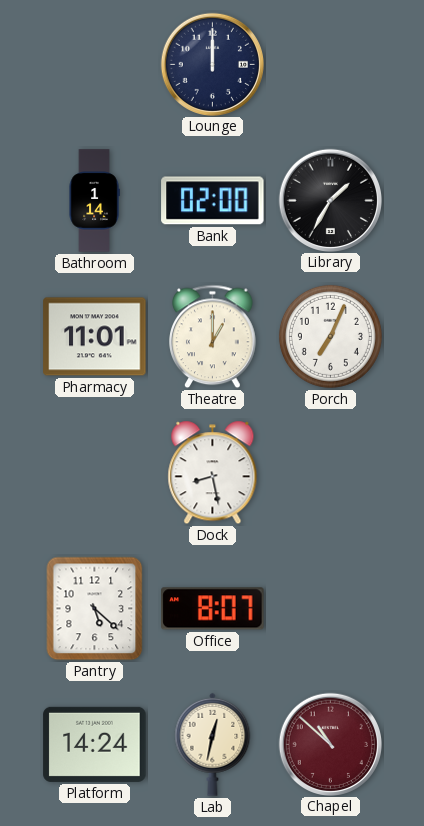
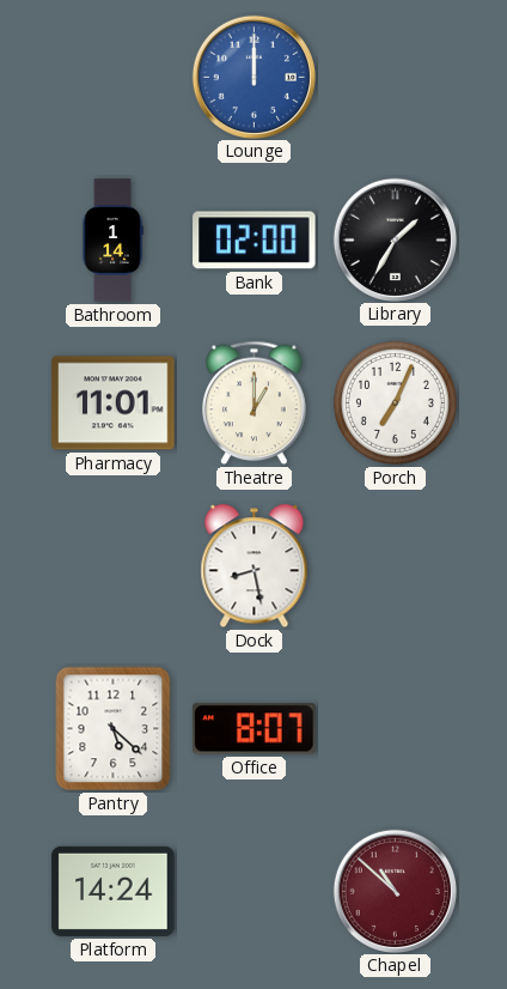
Lounge dial: navy -> blue
Lab: 12:32 -> none
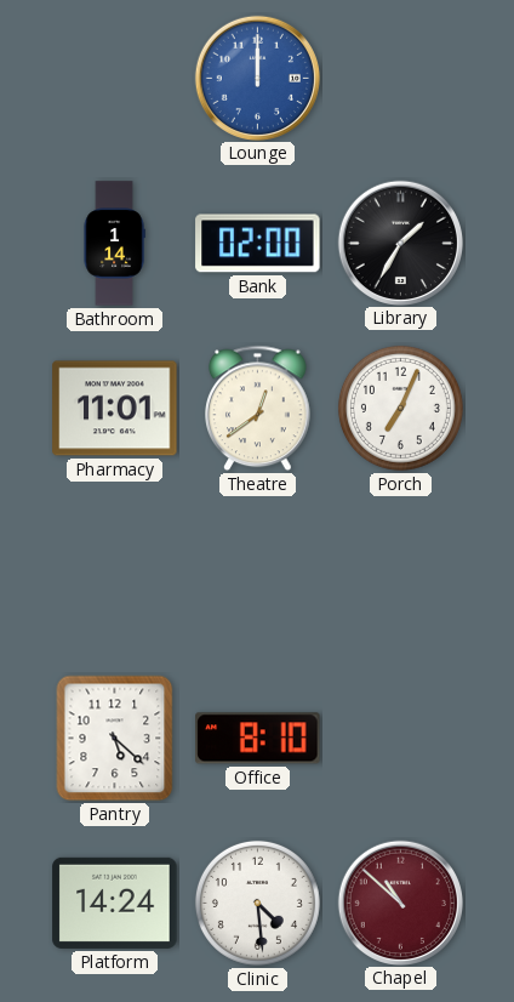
Theatre: 1:00 -> 12:39
Dock: 8:28 -> none
Office: 8:07 -> 8:10
Clinic: none -> 4:29
